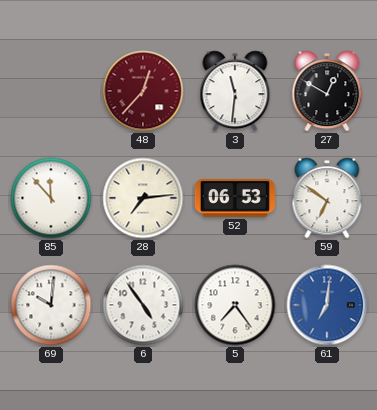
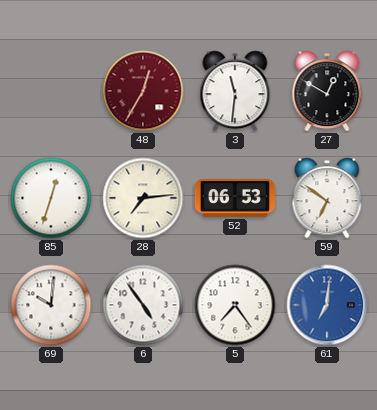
48: 12:37 -> 12:35
85: 11:53 -> 12:33
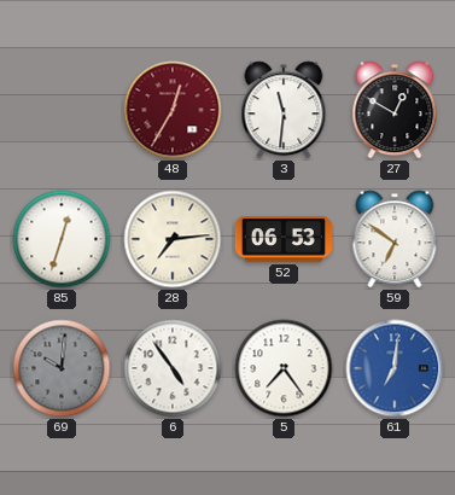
69 dial: white -> grey
